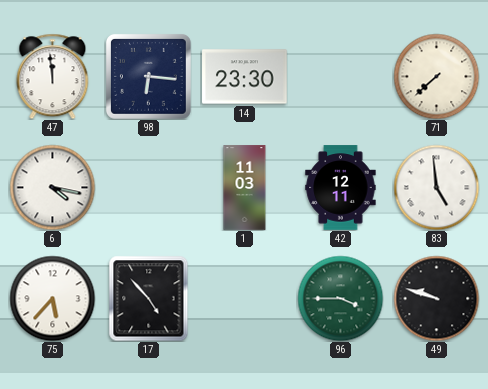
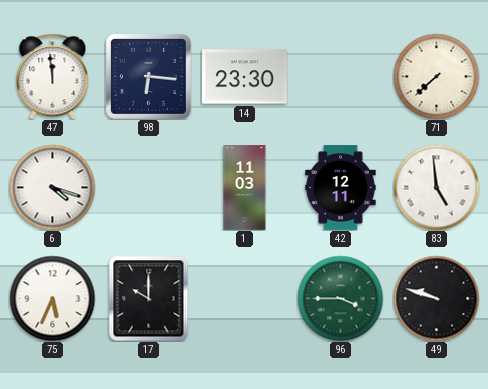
6: 4:17 -> 4:18
75: 5:37 -> 5:34
17: 4:53 -> 10:00
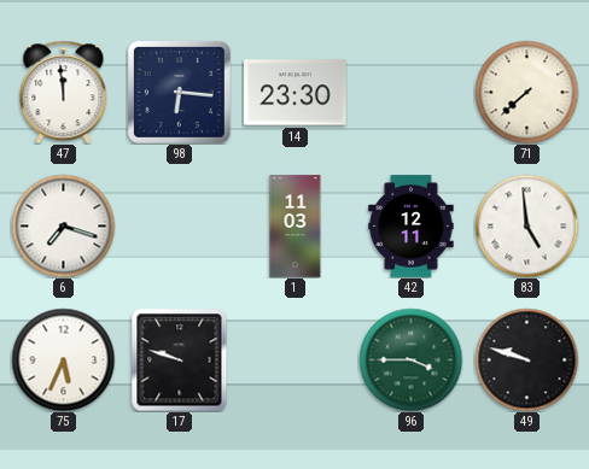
6: 4:18 -> 7:18
17: 10:00 -> 9:48
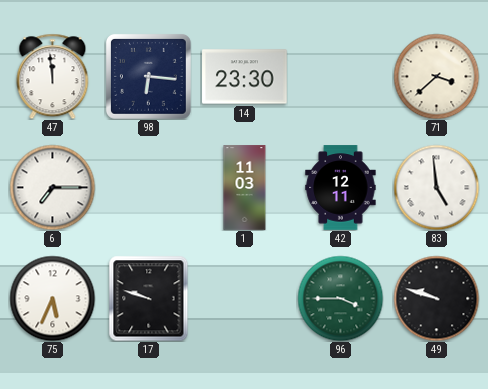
71: 7:38 -> 3:38
6: 7:18 -> 7:15
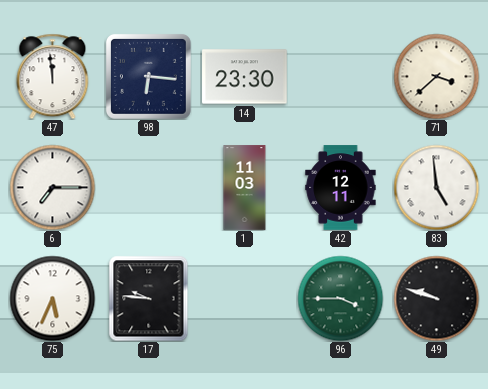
17: 9:48 -> 9:46
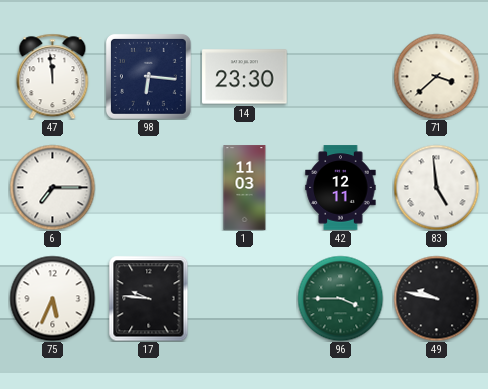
49: 9:48 -> 9:47
